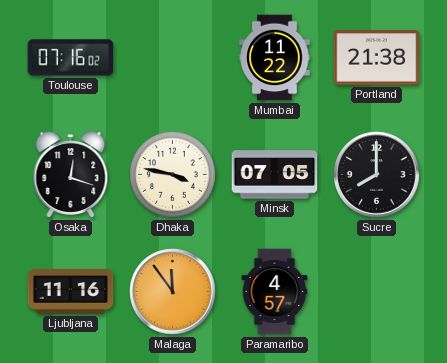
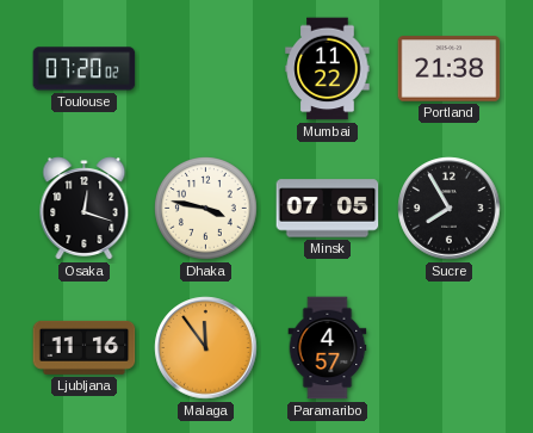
Toulouse: 07:16 -> 07:20
Sucre: 8:00 -> 7:55
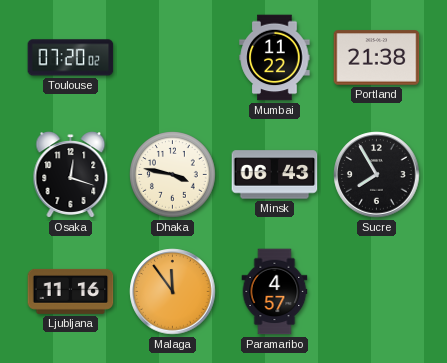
Minsk: 07:05 -> 06:43
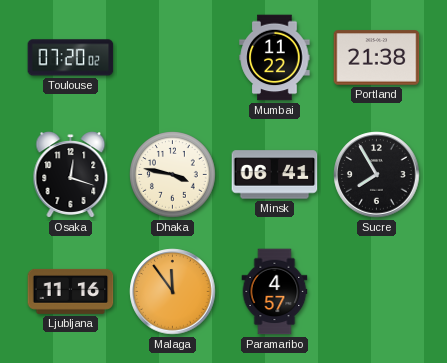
Minsk: 06:43 -> 06:41
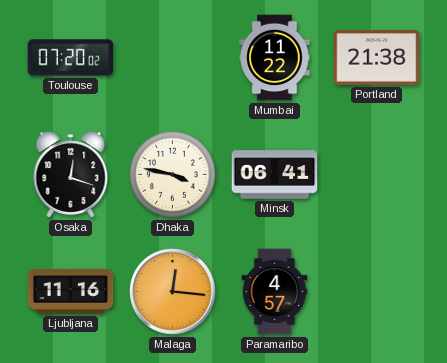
Sucre: 7:55 -> none
Malaga: 11:54 -> 12:16
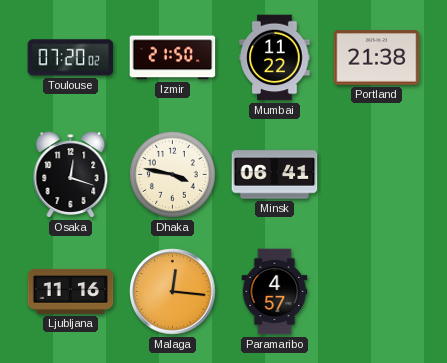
Izmir: none -> 21:50
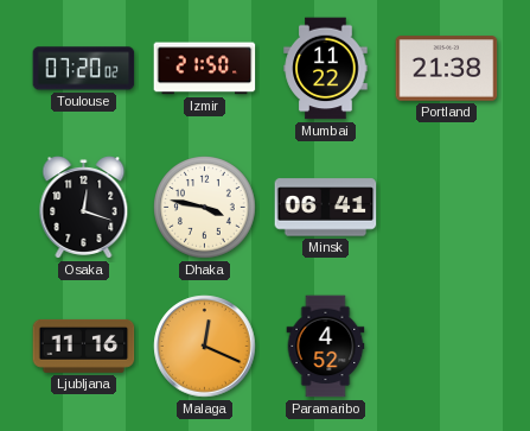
Malaga: 12:16 -> 12:19
Paramaribo: 4:57 -> 4:52
